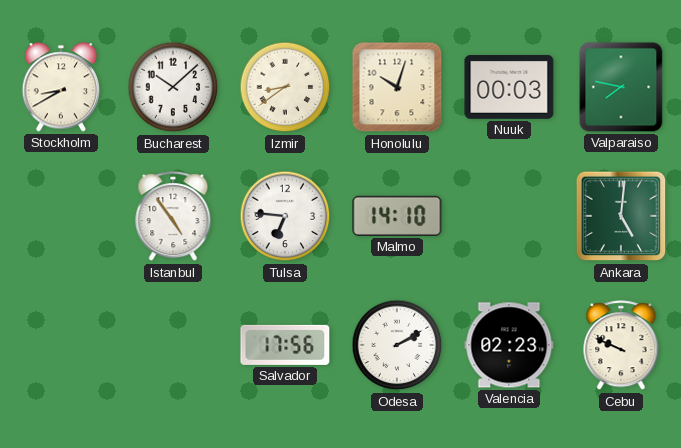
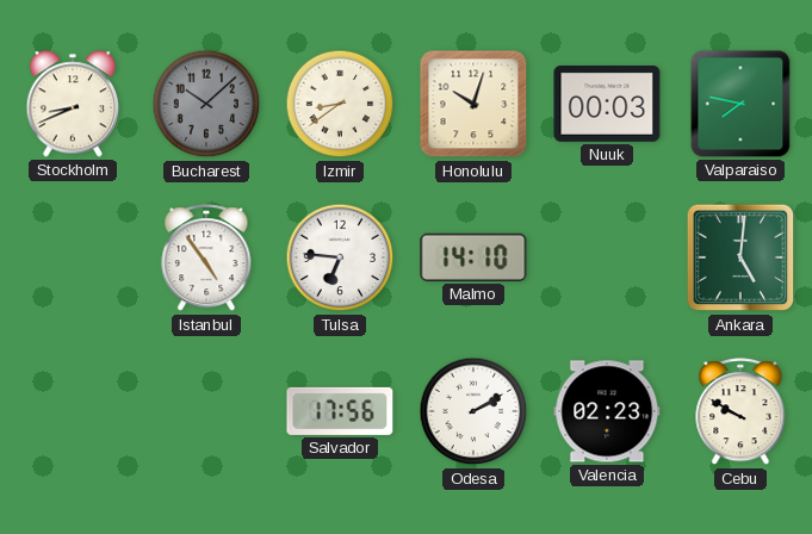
Stockholm: 8:40 -> 8:41
Bucharest dial: white -> grey
Cebu: 9:49 -> 9:50
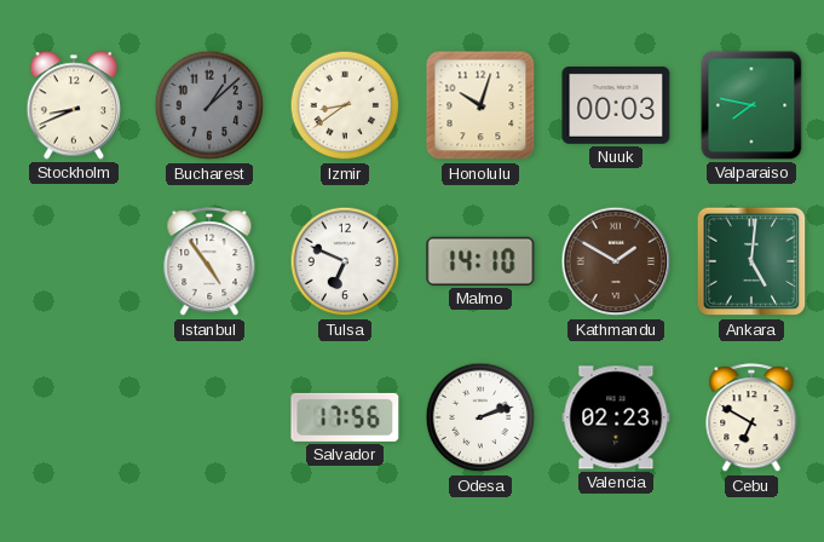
Bucharest: 10:08 -> 1:08
Tulsa: 6:46 -> 6:49
Kathmandu: none -> 1:50
Odesa: 2:10 -> 2:12
Cebu: 9:50 -> 6:50
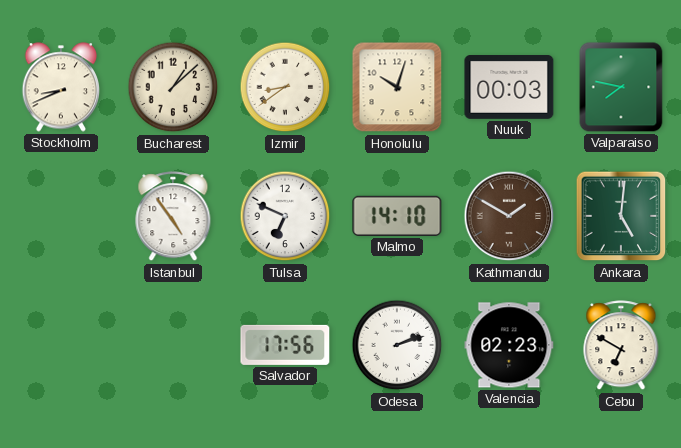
Bucharest dial: grey -> cream
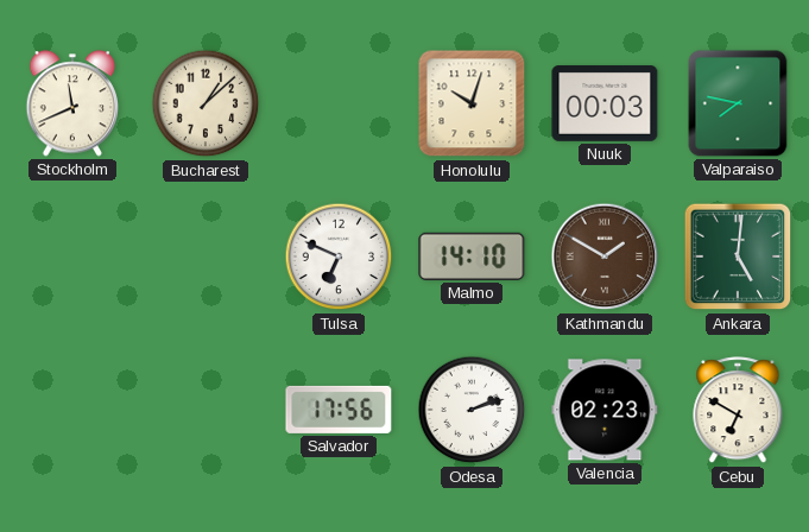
Stockholm: 8:41 -> 11:41
Izmir: 8:39 -> none
Istanbul: 4:54 -> none
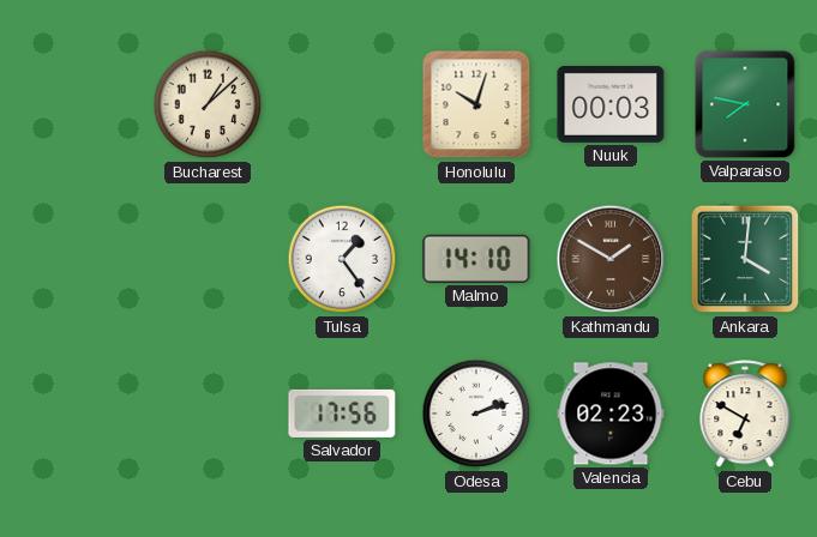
Stockholm: 11:41 -> none
Tulsa: 6:49 -> 1:24
Ankara: 5:01 -> 4:01
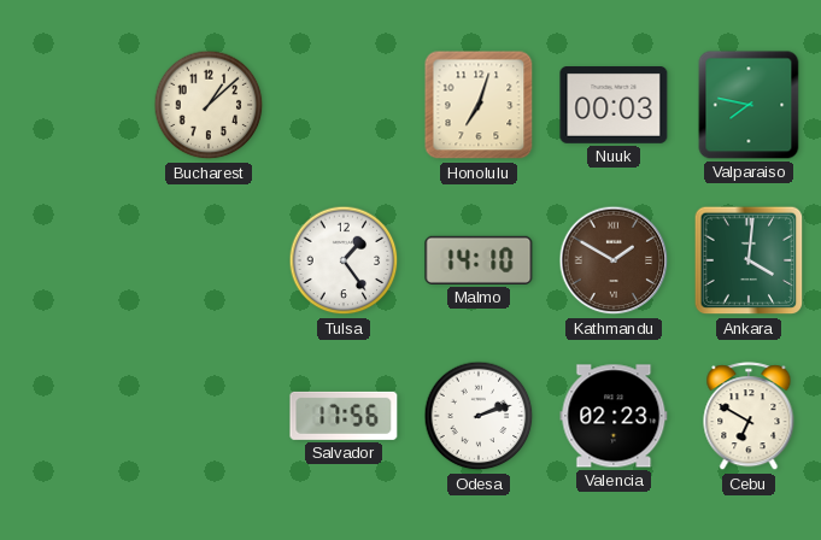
Honolulu: 10:03 -> 7:03
